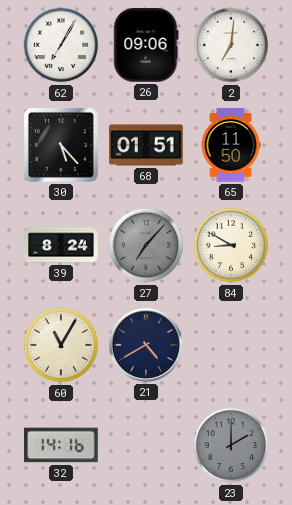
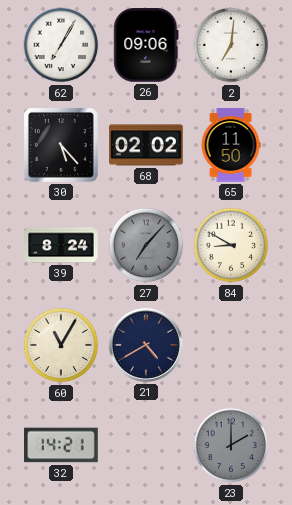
68: 01:51 -> 02:02
32: 14:16 -> 14:21
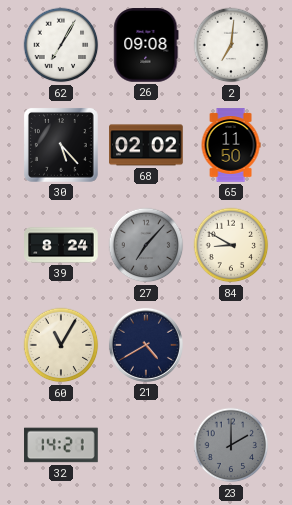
26: 09:06 -> 09:08
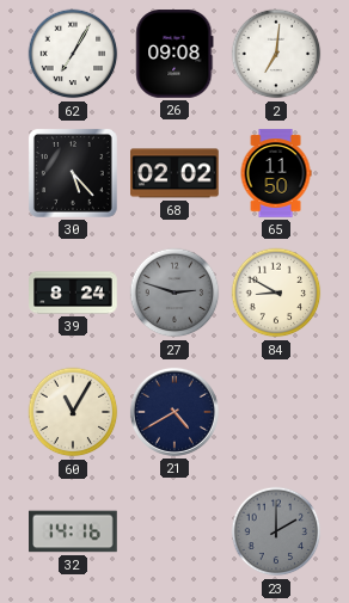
27: 7:07 -> 2:48
32: 14:21 -> 14:16
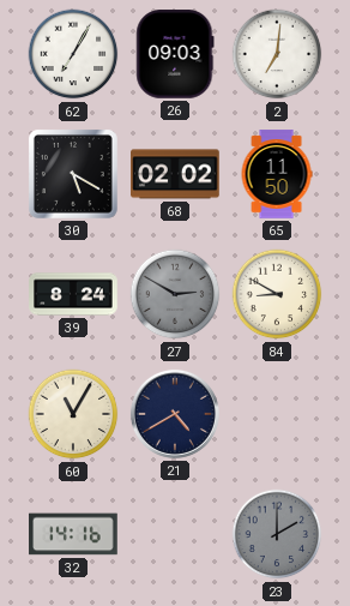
26: 09:08 -> 09:03
30: 5:23 -> 5:20
27: 2:48 -> 2:50
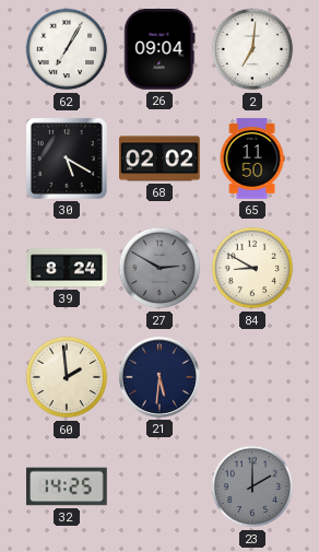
26: 09:03 -> 09:04
60: 11:05 -> 1:59
21: 4:40 -> 5:31
32: 14:16 -> 14:25
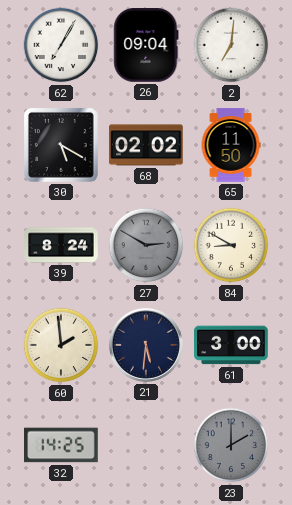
61: none -> 3:00
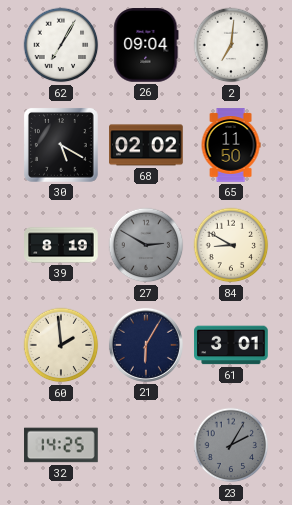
39: 8:24 -> 8:19
21: 5:31 -> 6:05
61: 3:00 -> 3:01
23: 2:00 -> 2:05
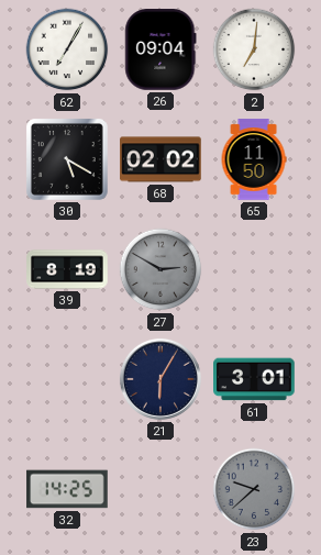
84: 8:50 -> none
60: 1:59 -> none
23: 2:05 -> 9:38
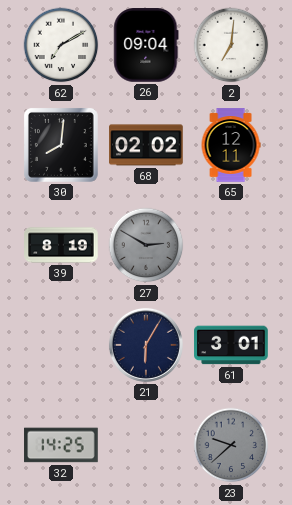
62: 7:05 -> 7:10
30: 5:20 -> 8:01
65: 11:50 -> 12:11
